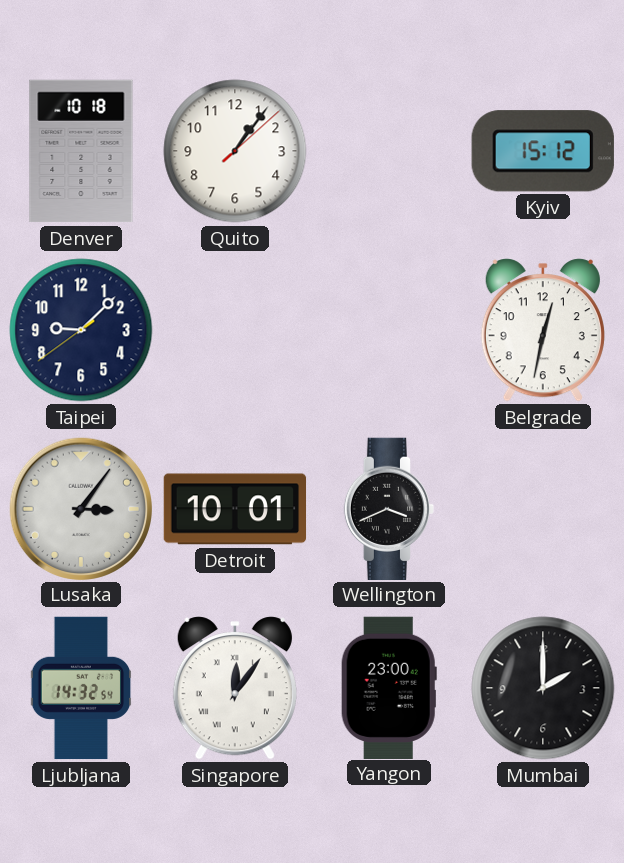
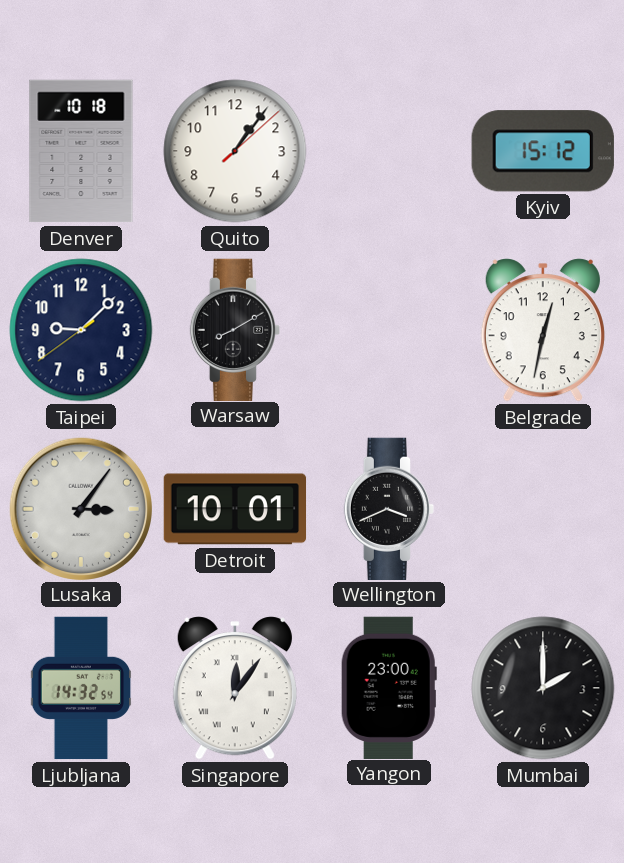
Warsaw: none -> 8:10
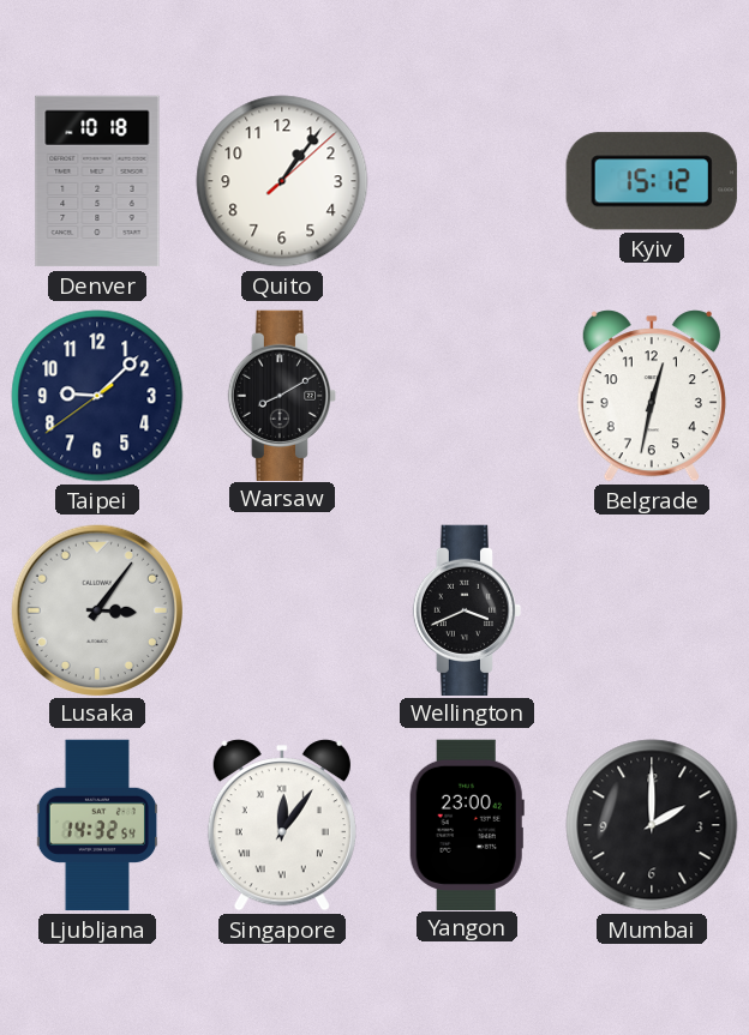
Detroit: 10:01 -> none
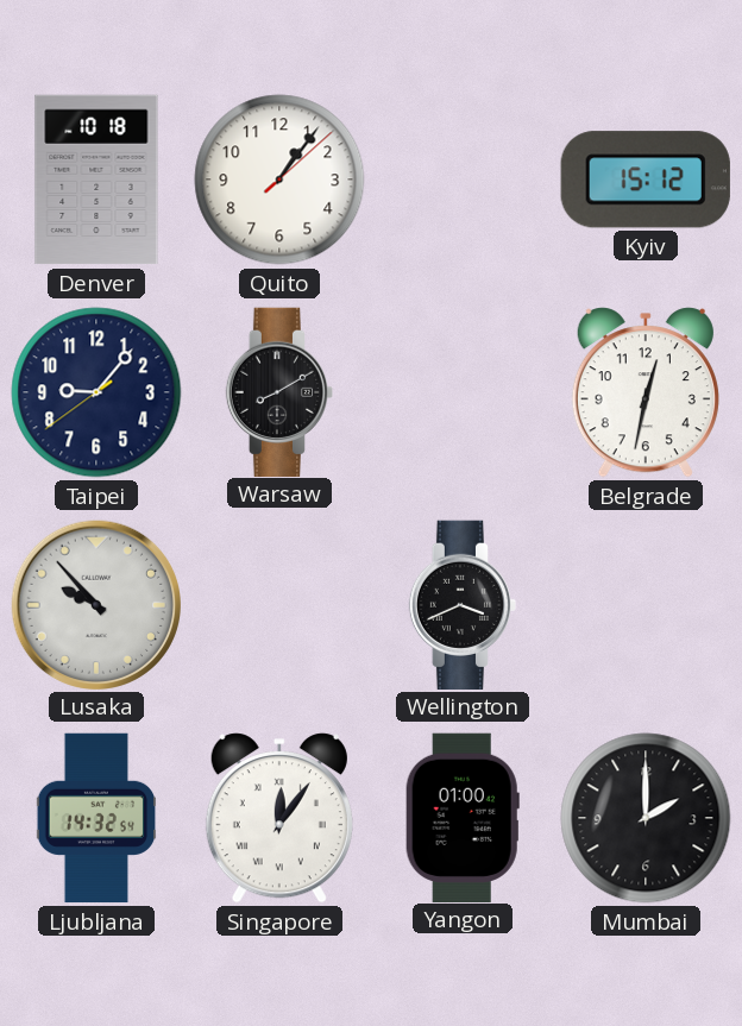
Taipei: 9:07 -> 9:06
Lusaka: 3:06 -> 9:53
Yangon: 23:00 -> 01:00
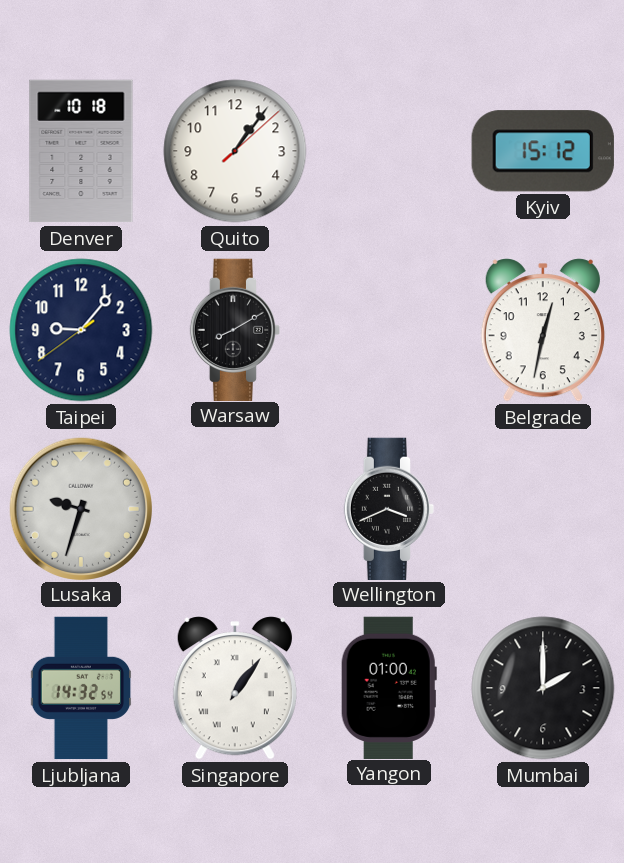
Lusaka: 9:53 -> 9:33
Singapore: 12:06 -> 1:06
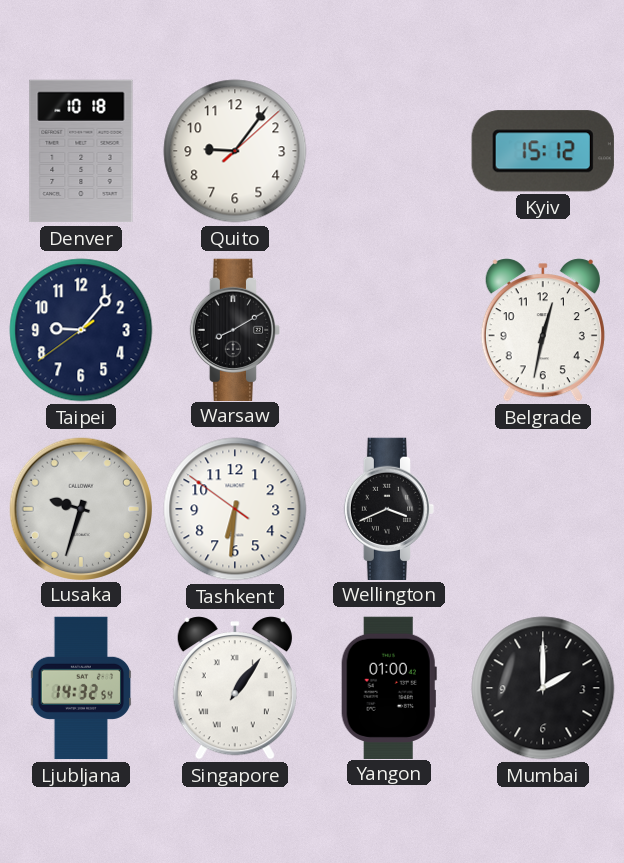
Quito: 1:06 -> 9:06
Tashkent: none -> 6:30
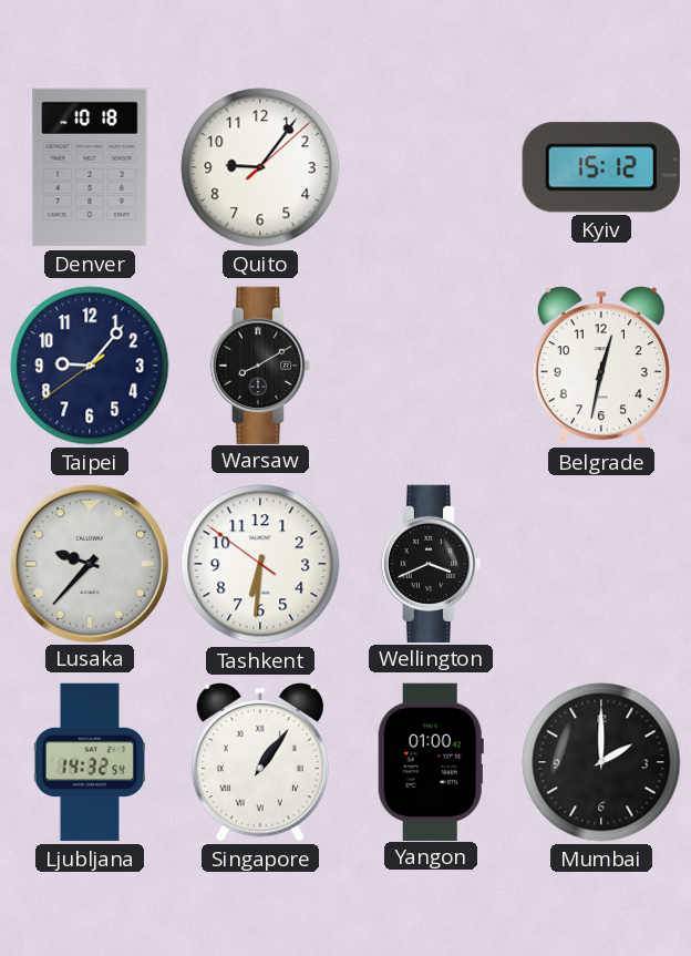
Lusaka: 9:33 -> 9:37
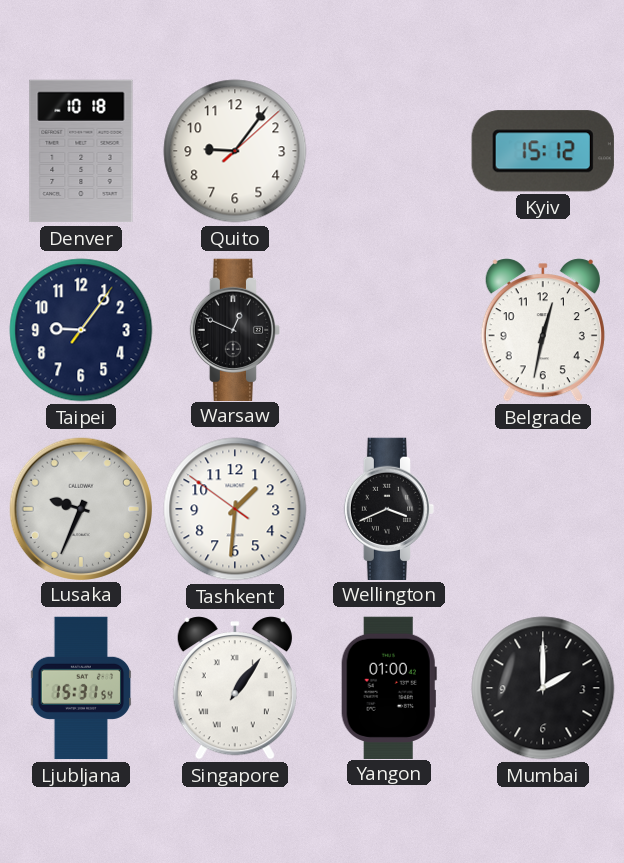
Taipei: 9:06:39 -> 9:06:06
Warsaw: 8:10 -> 12:49
Lusaka: 9:37 -> 9:34
Tashkent: 6:30 -> 1:30
Ljubljana: 14:32 -> 15:31
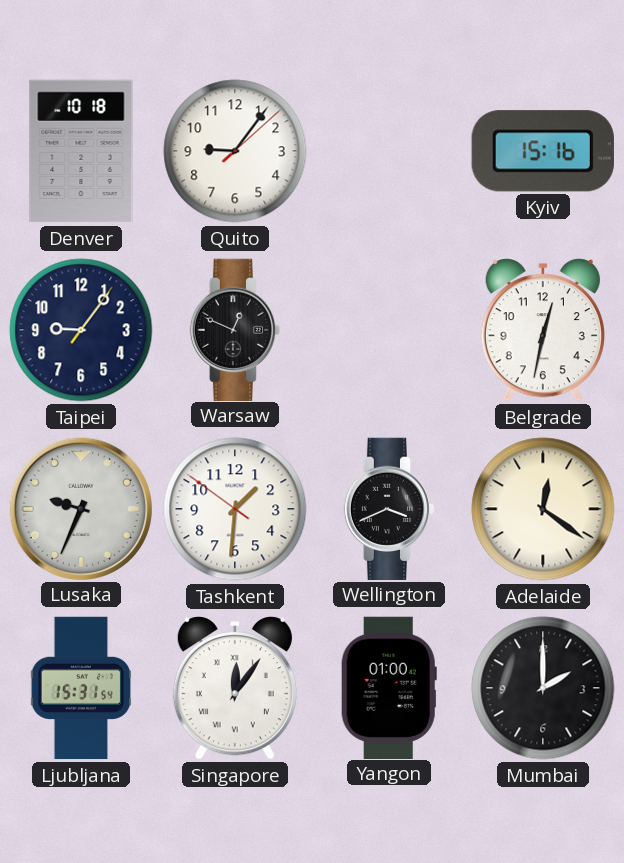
Kyiv: 15:12 -> 15:16
Adelaide: none -> 12:21
Singapore: 1:06 -> 12:06
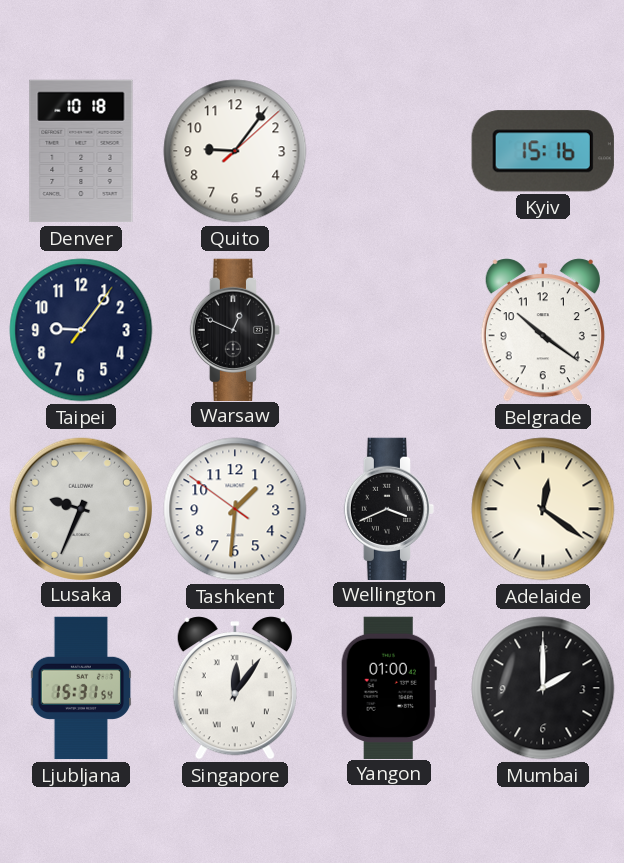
Belgrade: 12:32 -> 10:21
